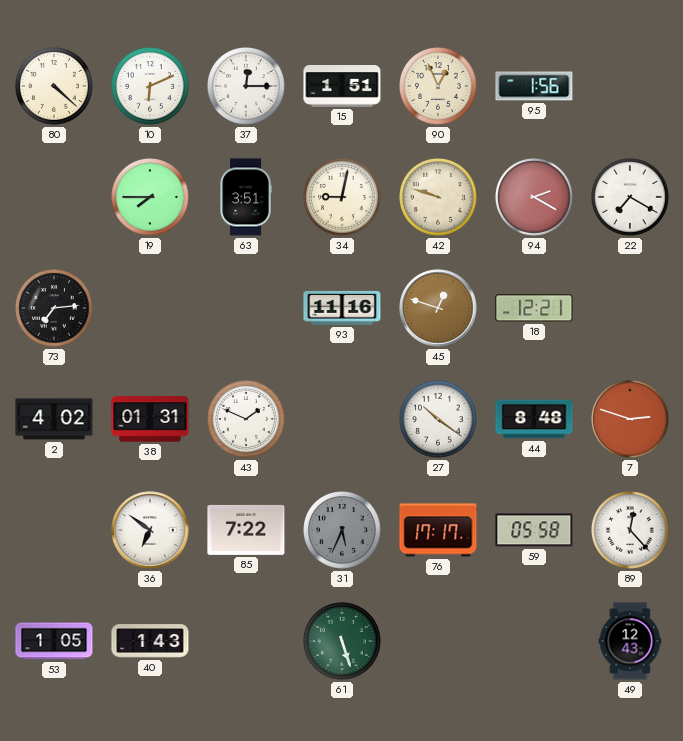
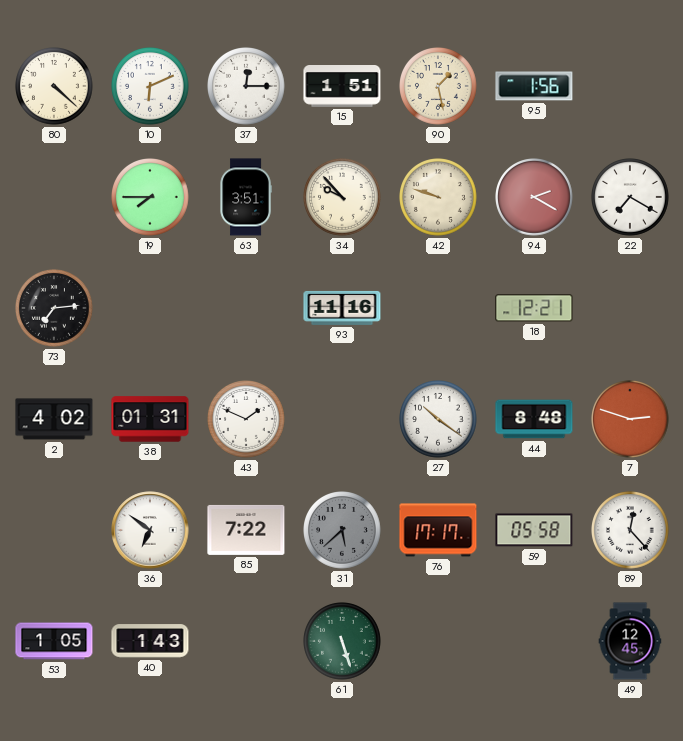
90: 12:56 -> 1:28
34: 9:02 -> 9:53
45: 12:48 -> none
31: 5:34 -> 5:38
49: 12:43 -> 12:45
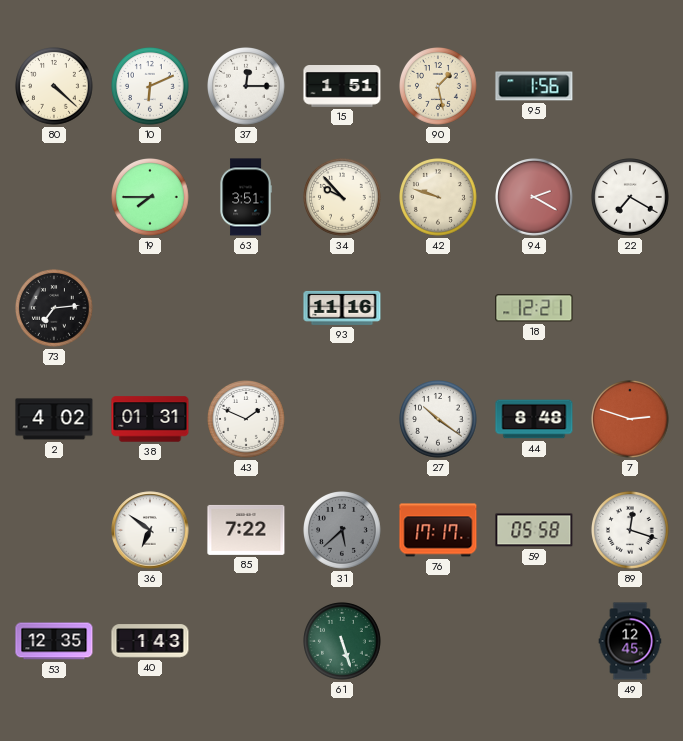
89: 12:23 -> 12:18
53: 1:05 -> 12:35
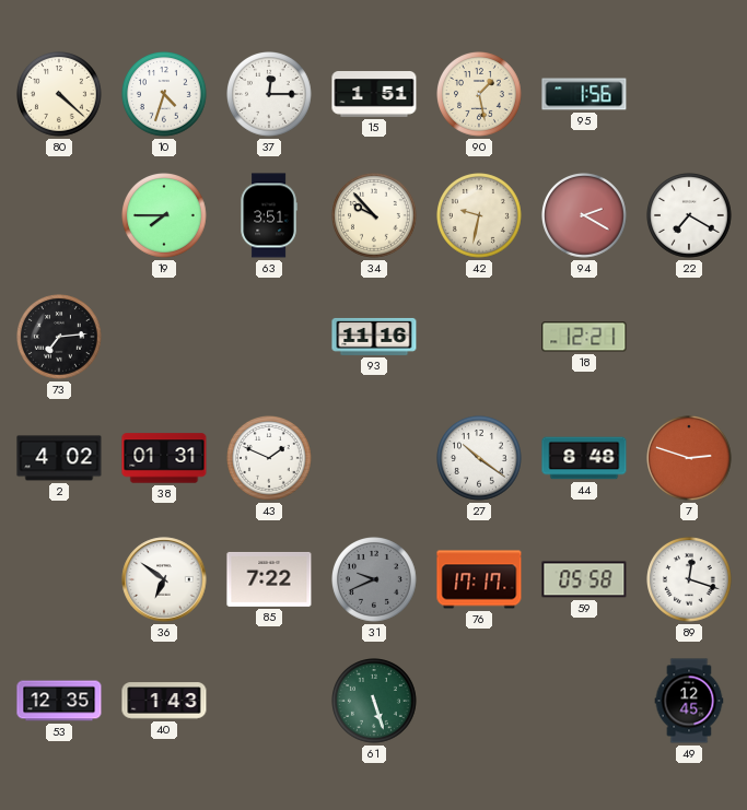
10: 6:11 -> 4:33
42: 9:48 -> 9:32
31: 5:38 -> 9:41
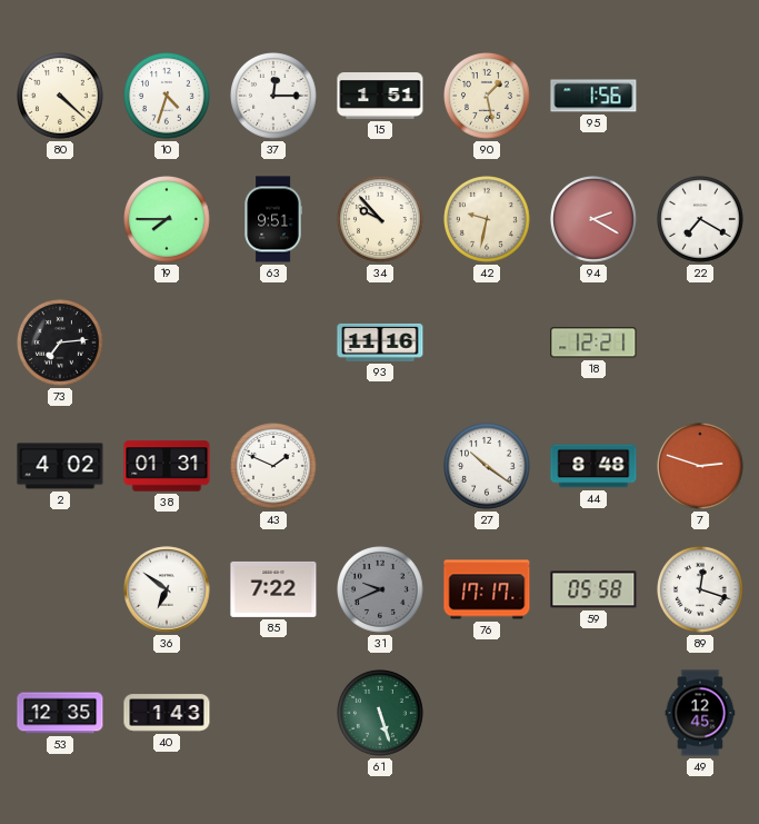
63: 3:51 -> 9:51
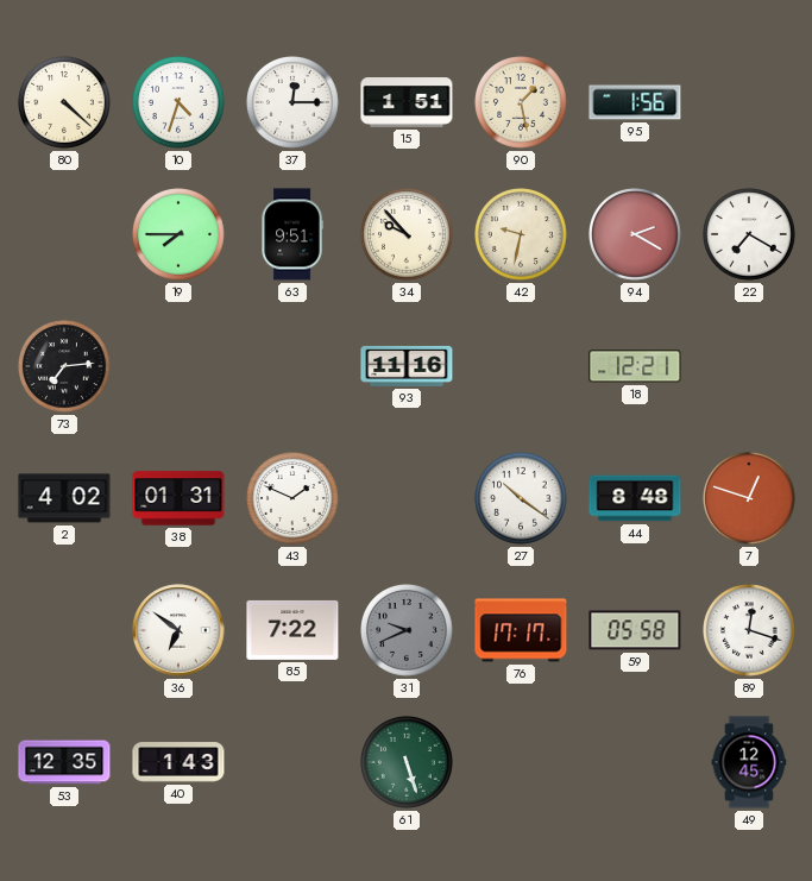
7: 2:48 -> 12:48
